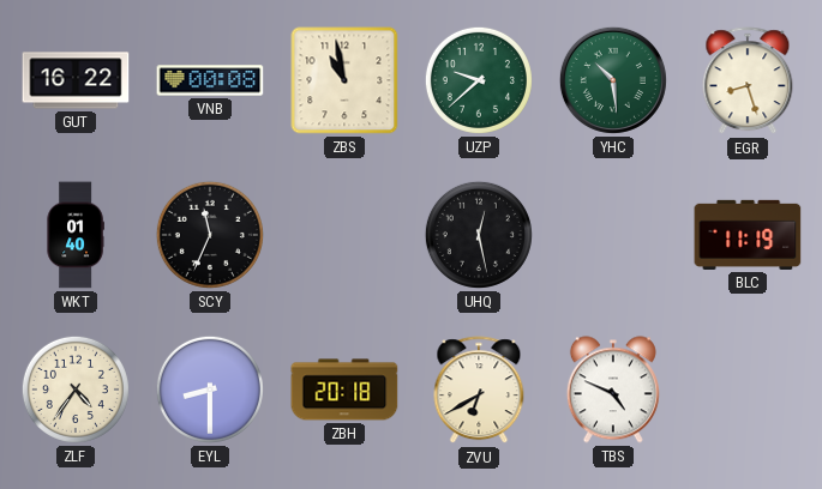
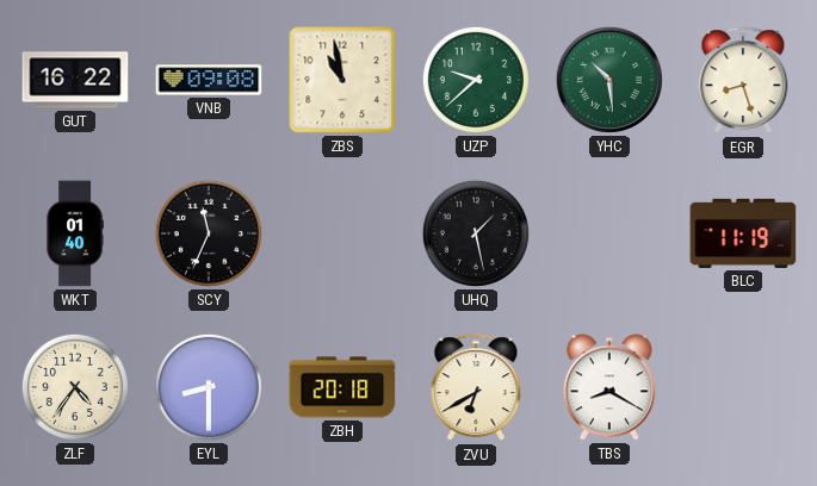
VNB: 00:08 -> 09:08
UHQ: 12:28 -> 1:28
TBS: 4:49 -> 8:20
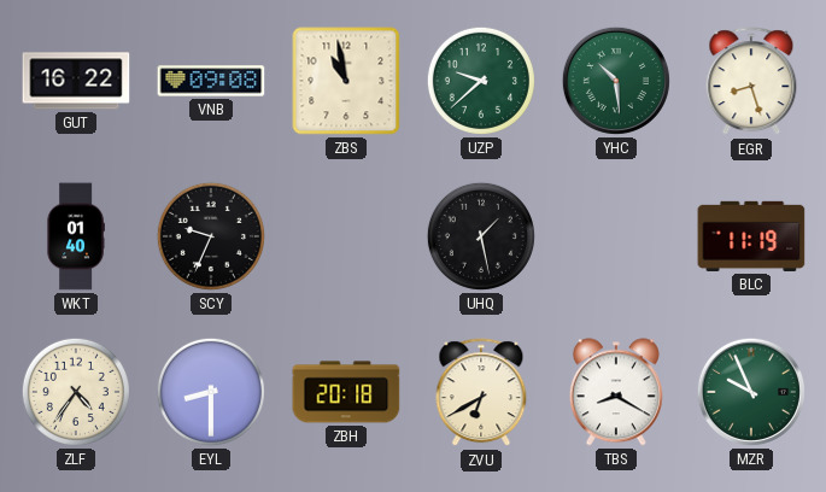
SCY: 11:34 -> 9:34
MZR: none -> 9:56
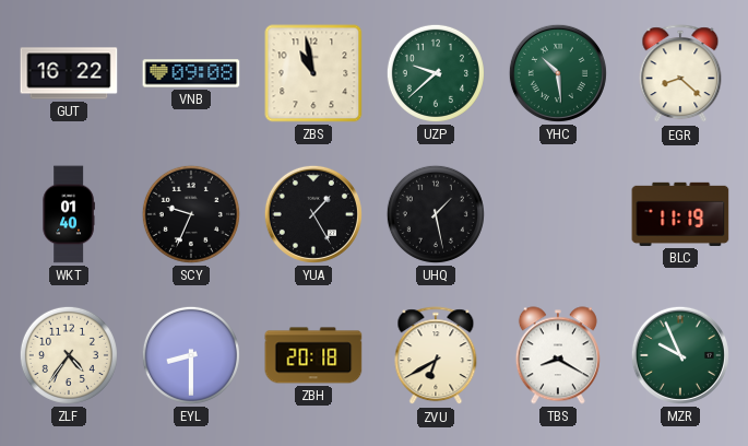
EGR: 8:27 -> 8:22
YUA: none -> 1:25
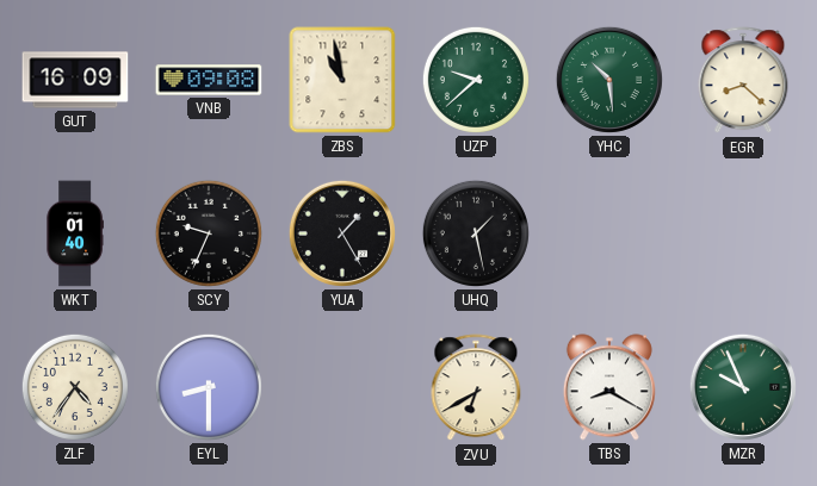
GUT: 16:22 -> 16:09
BLC: 11:19 -> none
ZBH: 20:18 -> none
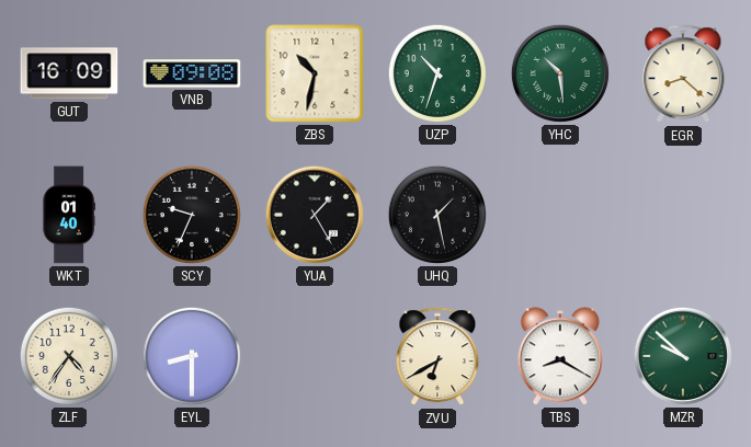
ZBS: 10:58 -> 10:32
UZP: 9:38 -> 10:33
MZR: 9:56 -> 9:52
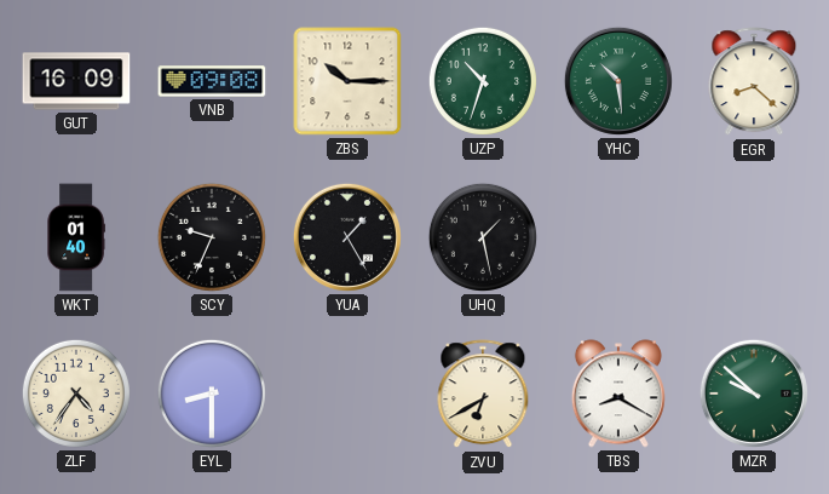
ZBS: 10:32 -> 10:15
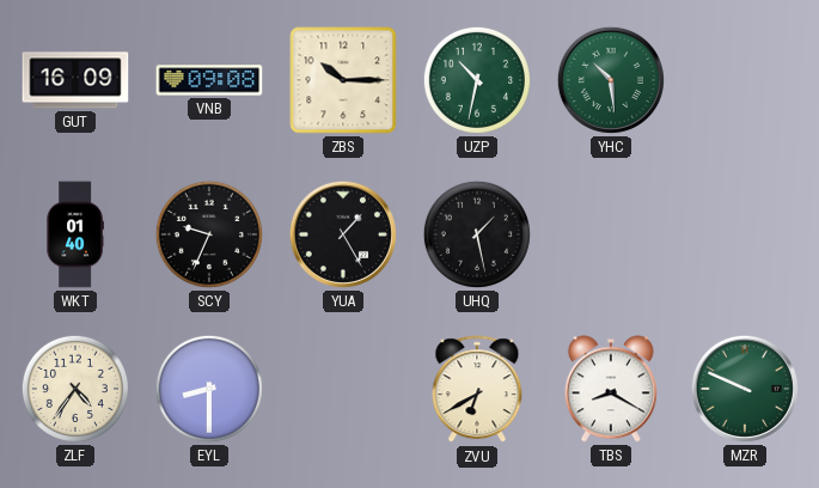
UZP: 10:33 -> 10:32
EGR: 8:22 -> none
MZR: 9:52 -> 9:49
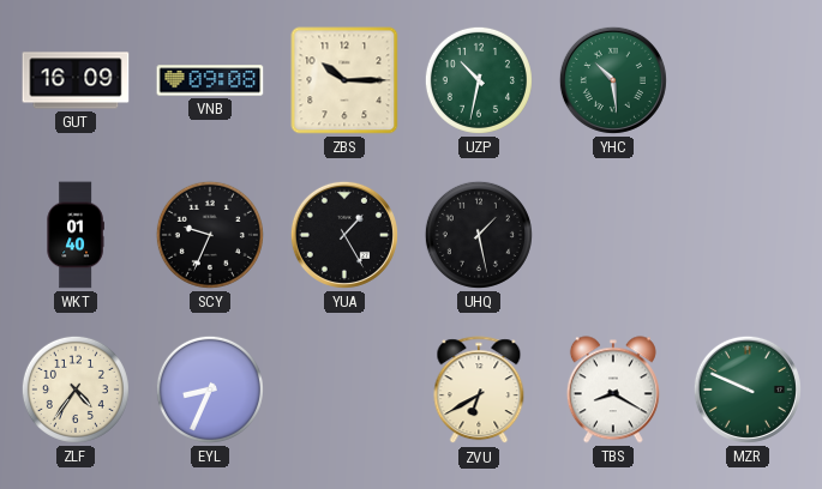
EYL: 8:30 -> 8:34
